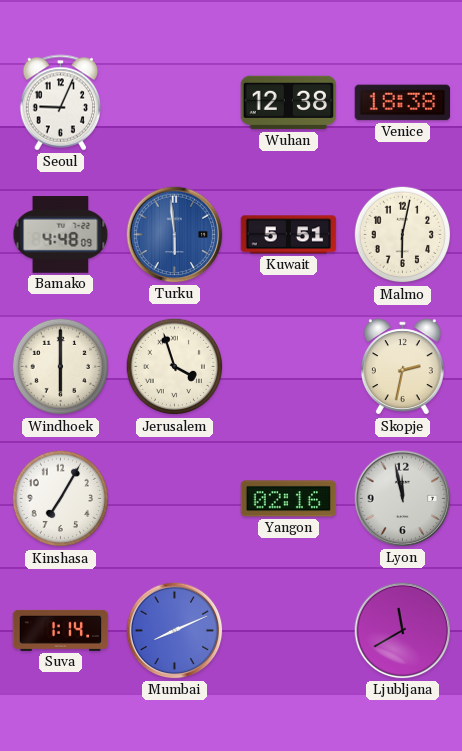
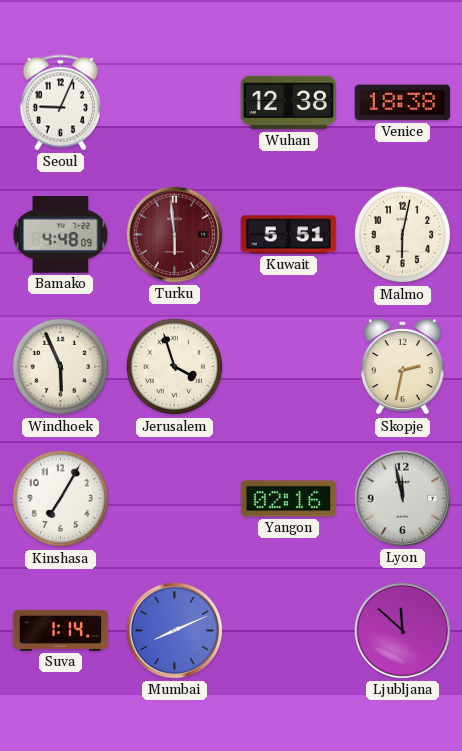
Turku dial: blue -> burgundy
Windhoek: 6:00 -> 5:56
Ljubljana: 11:40 -> 11:52
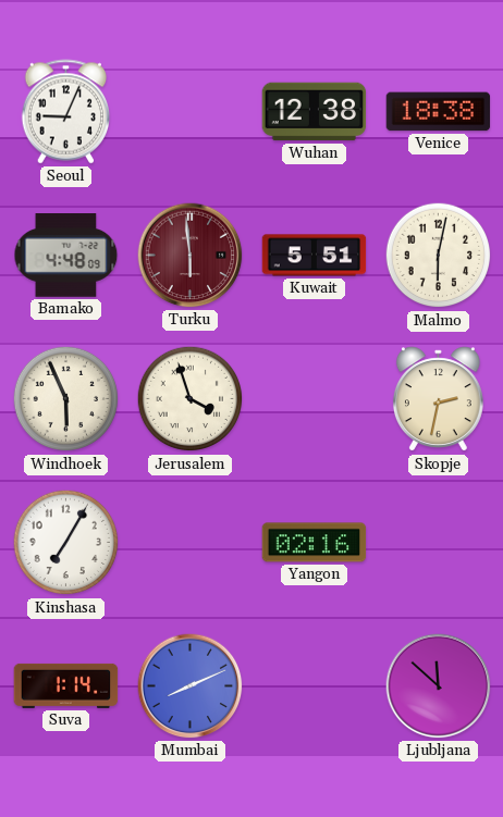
Lyon: 11:58 -> none
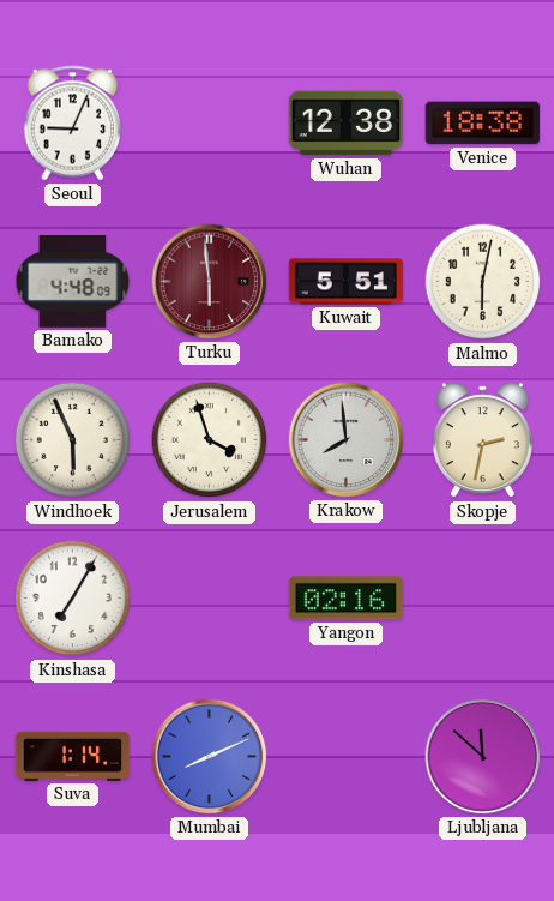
Krakow: none -> 7:59
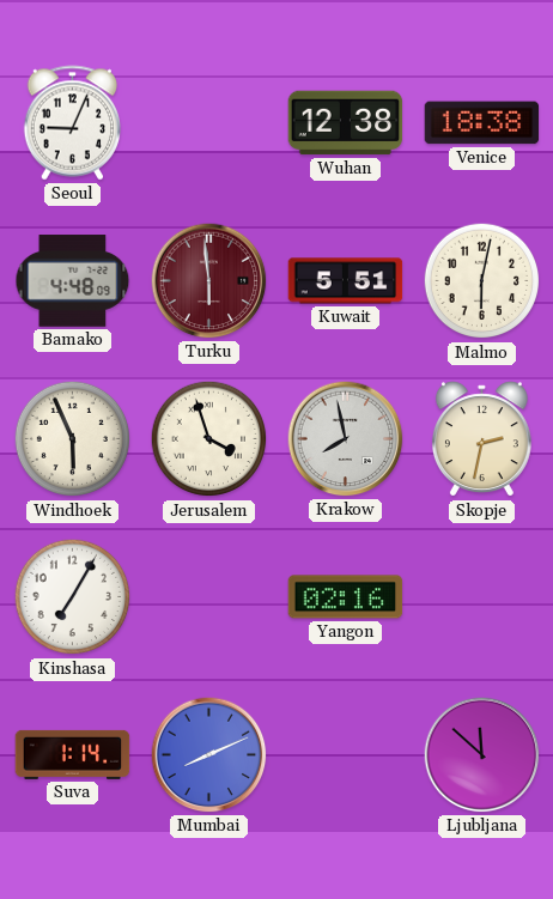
Krakow: 7:59 -> 7:58
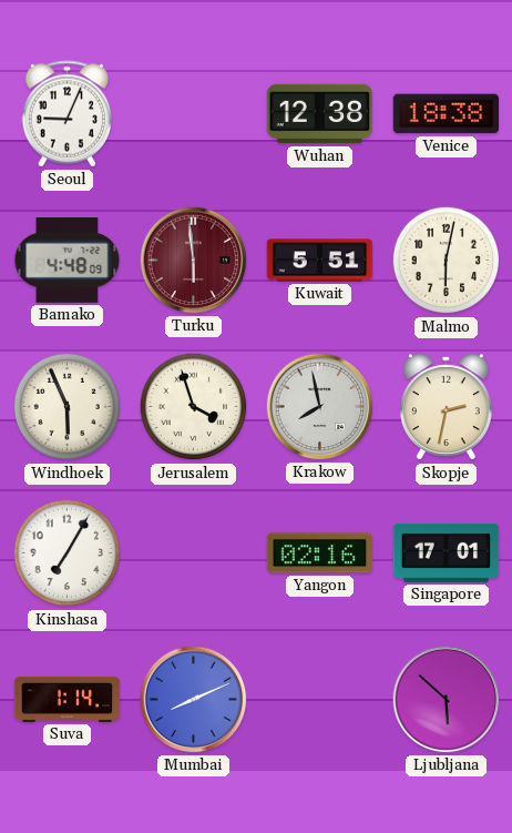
Singapore: none -> 17:01
Ljubljana: 11:52 -> 5:52
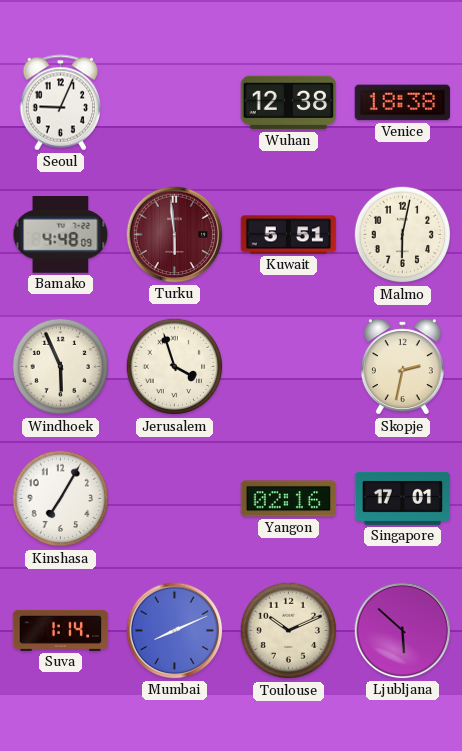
Krakow: 7:58 -> none
Toulouse: none -> 10:11
